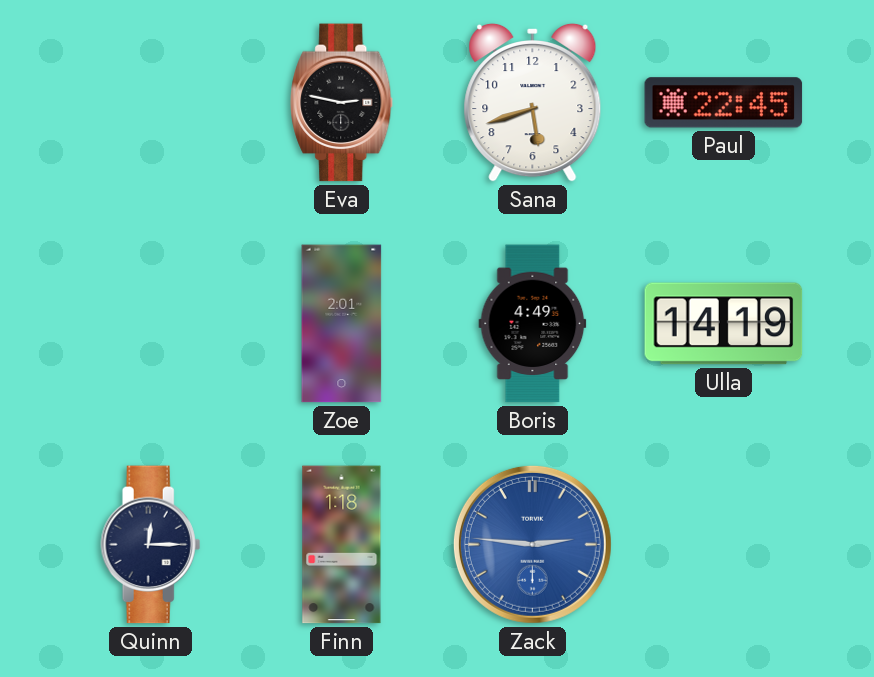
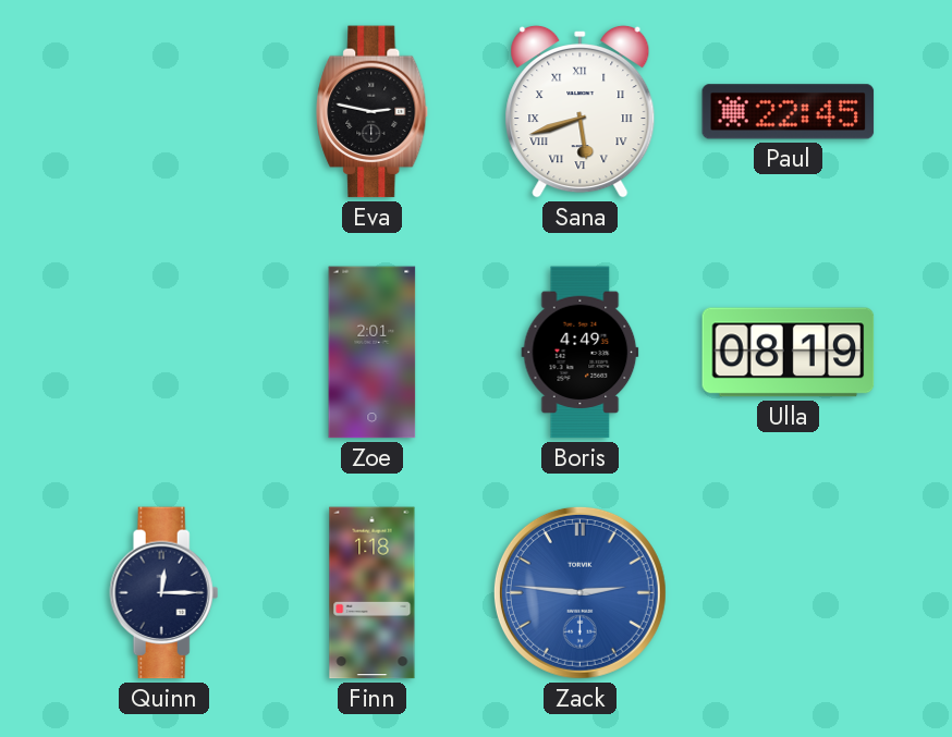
Sana numerals: Arabic -> Roman
Ulla: 14:19 -> 08:19
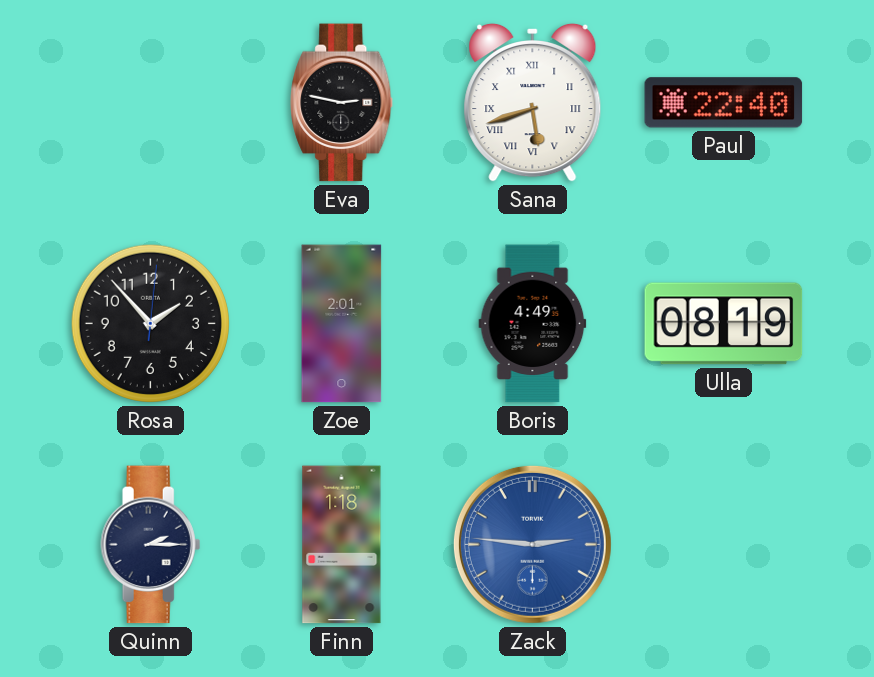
Paul: 22:45 -> 22:40
Rosa: none -> 1:53
Quinn: 12:15 -> 2:15
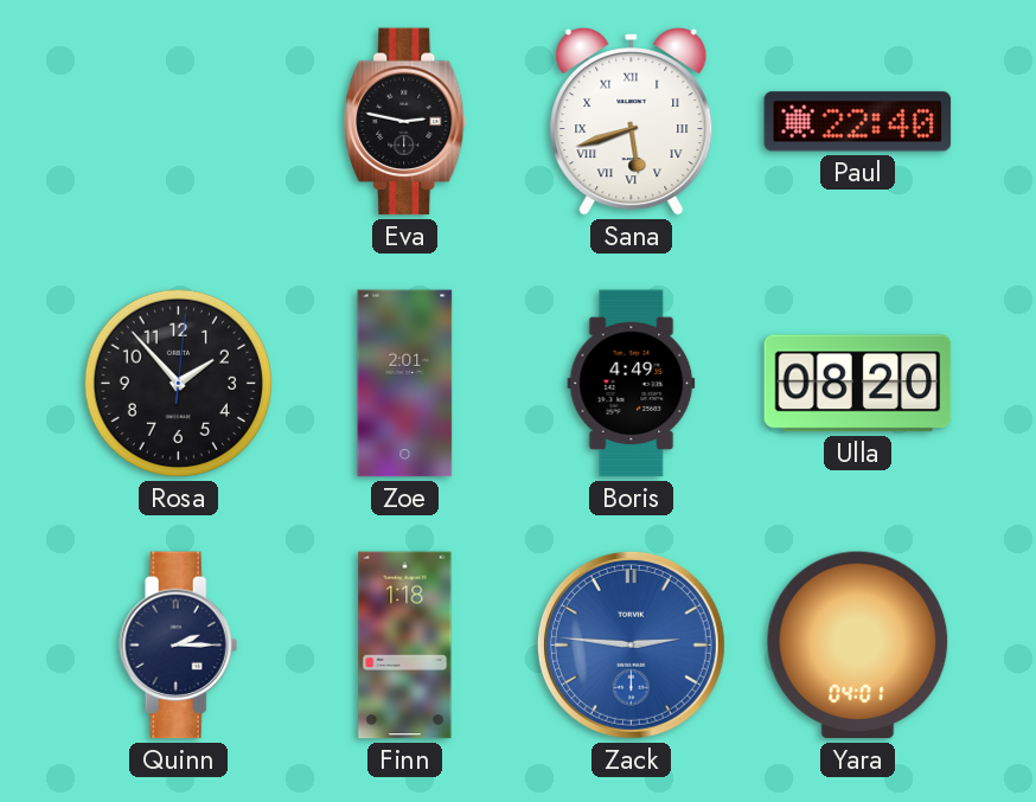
Ulla: 08:19 -> 08:20
Yara: none -> 04:01
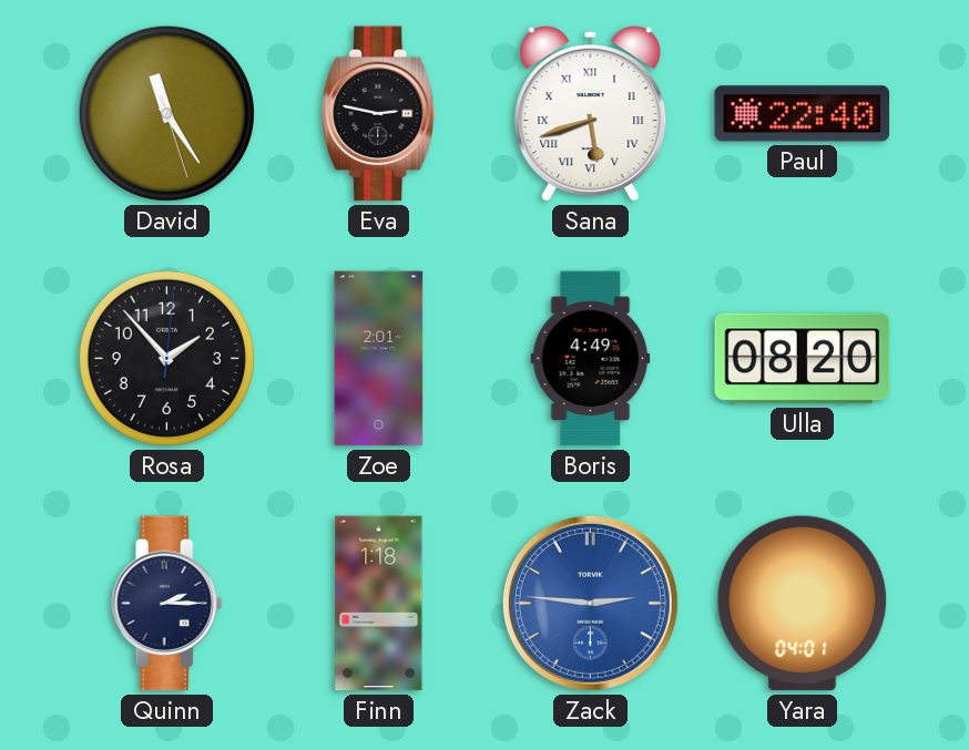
David: none -> 11:24
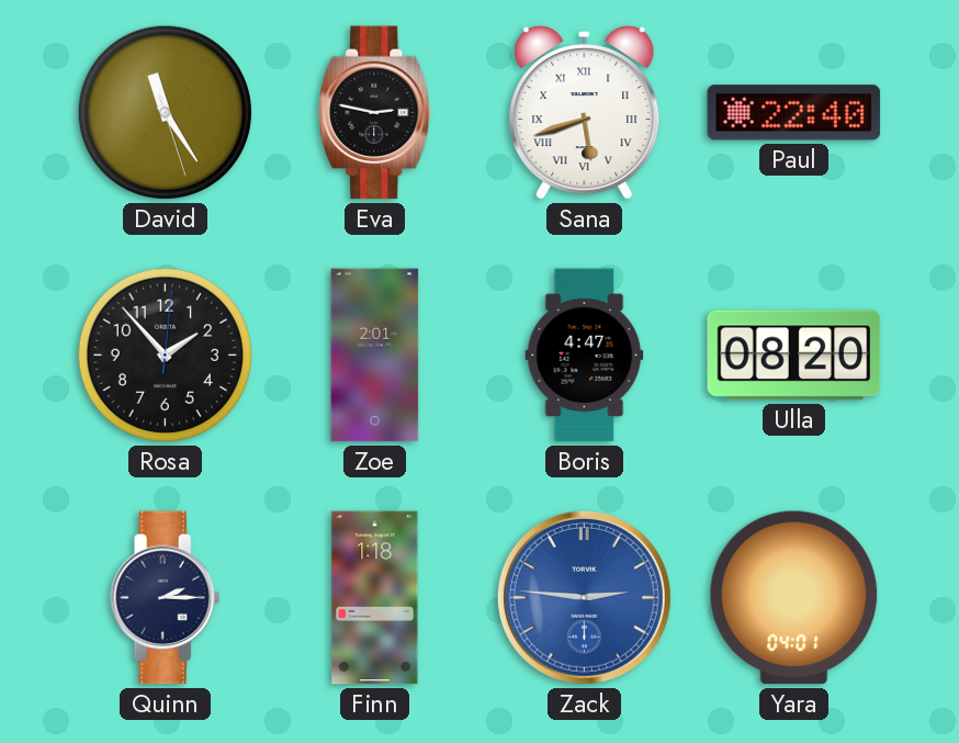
Boris: 4:49 -> 4:47
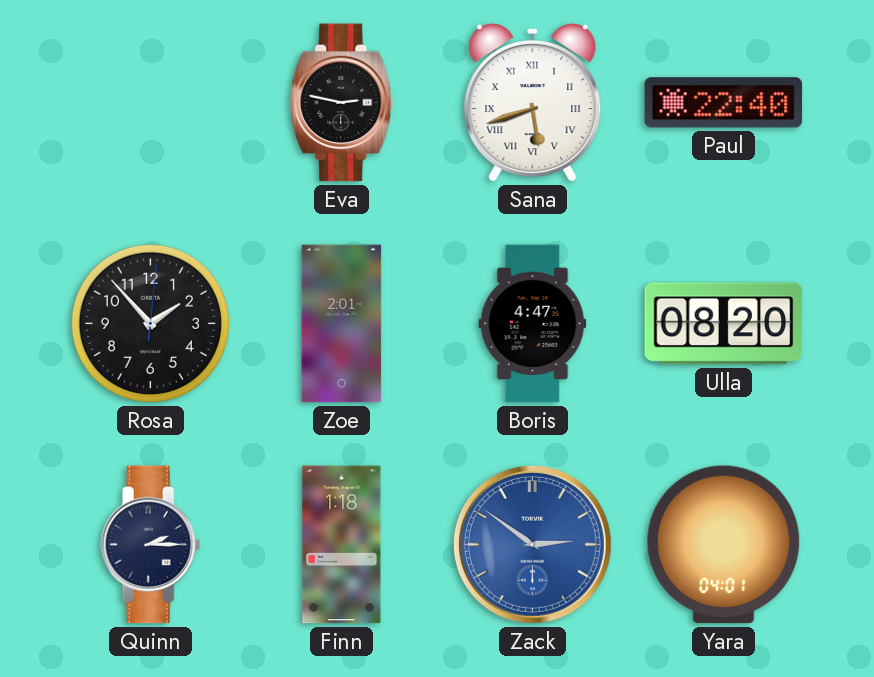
David: 11:24 -> none
Zack: 2:46 -> 2:51
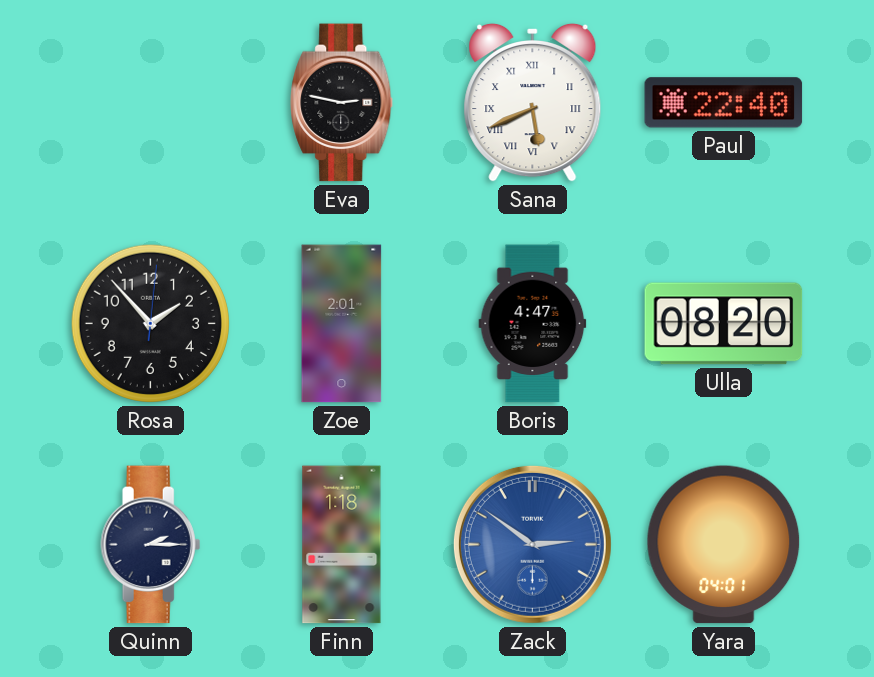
Sana: 5:42 -> 5:41
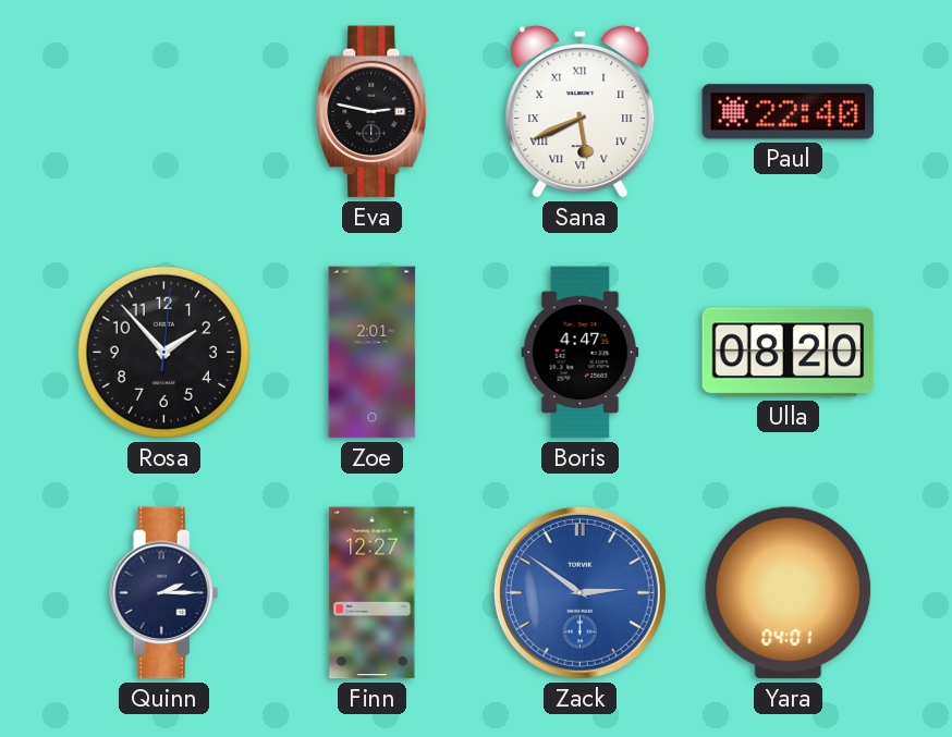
Finn: 1:18 -> 12:27
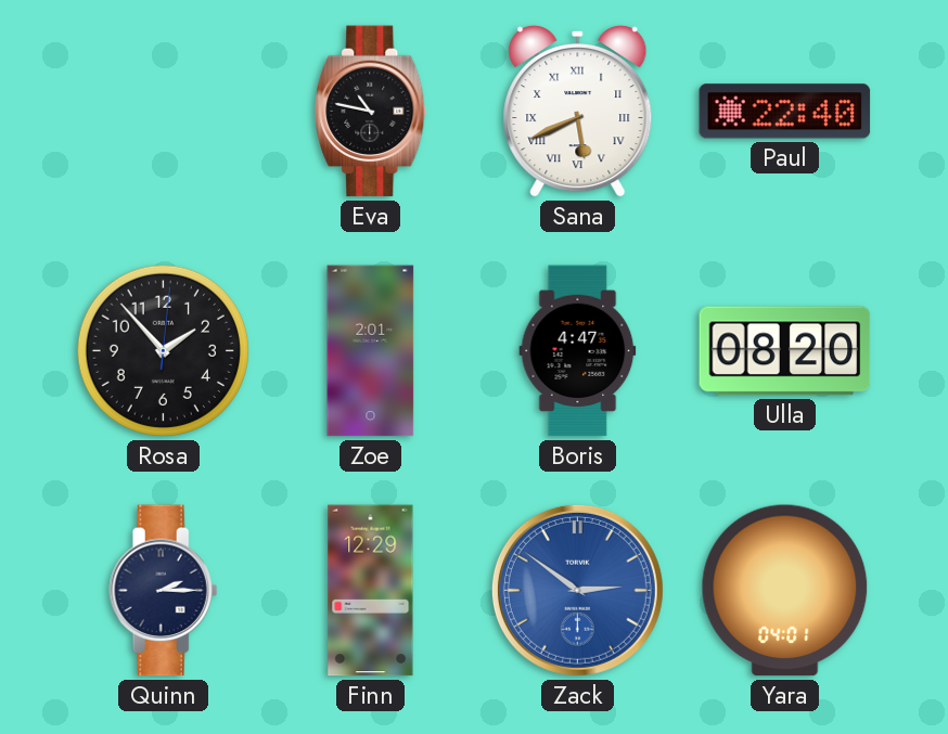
Eva: 2:47 -> 10:47
Finn: 12:27 -> 12:29
